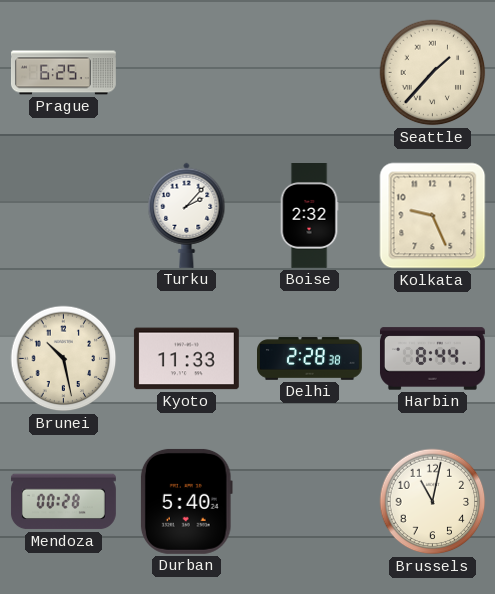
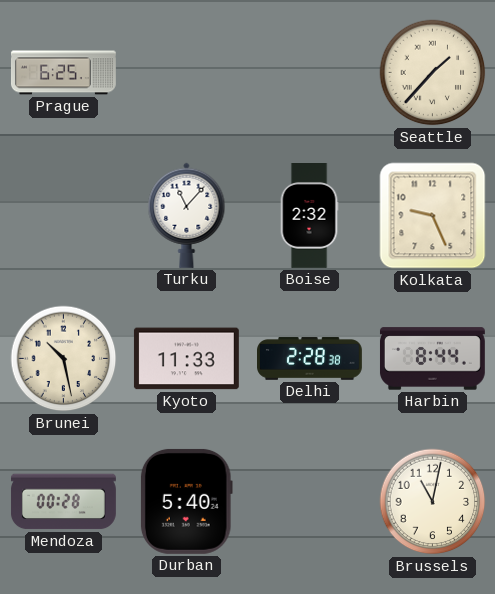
Turku: 2:07 -> 11:07
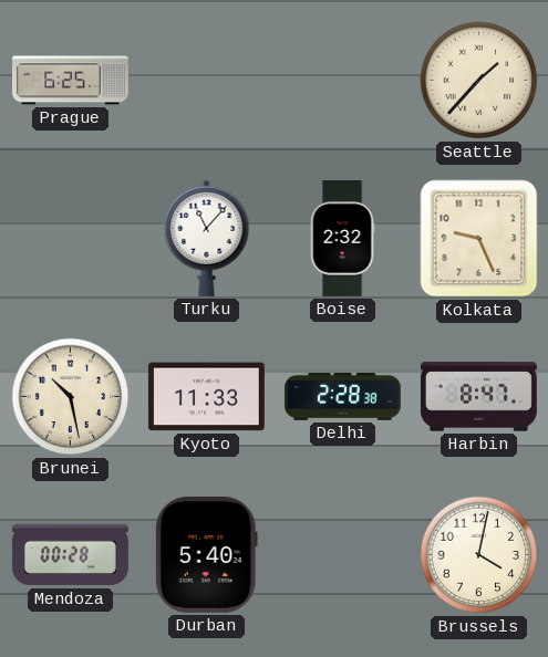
Harbin: 8:44 -> 8:47
Brussels: 11:02 -> 4:02
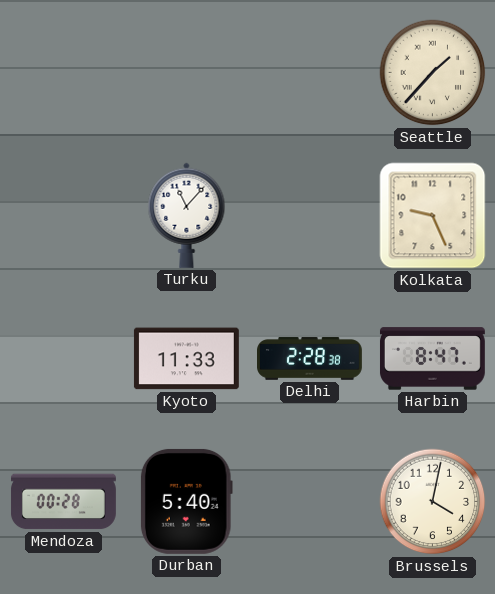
Prague: 6:25 -> none
Boise: 2:32 -> none
Brunei: 10:28 -> none
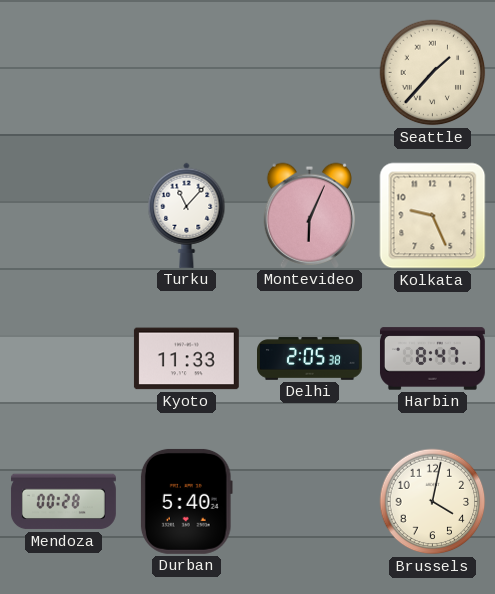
Montevideo: none -> 6:04
Delhi: 2:28 -> 2:05
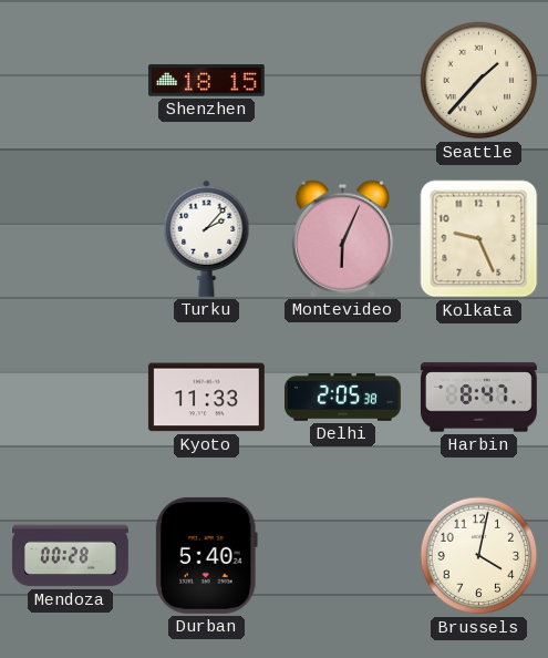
Shenzhen: none -> 18:15
Turku: 11:07 -> 2:07
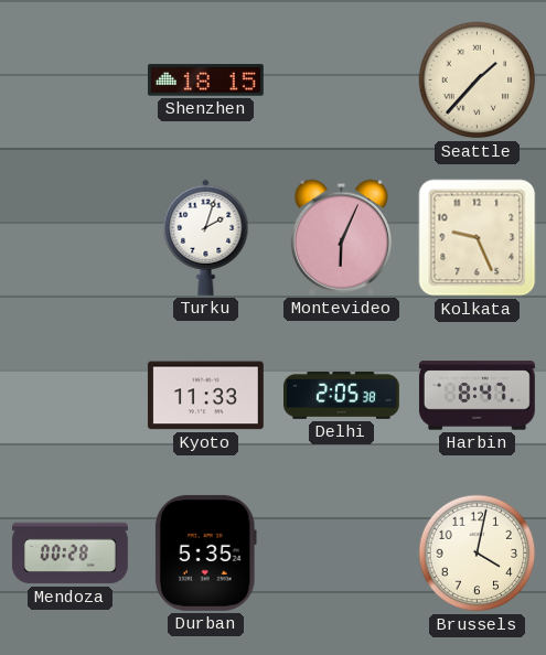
Turku: 2:07 -> 2:03
Durban: 5:40 -> 5:35
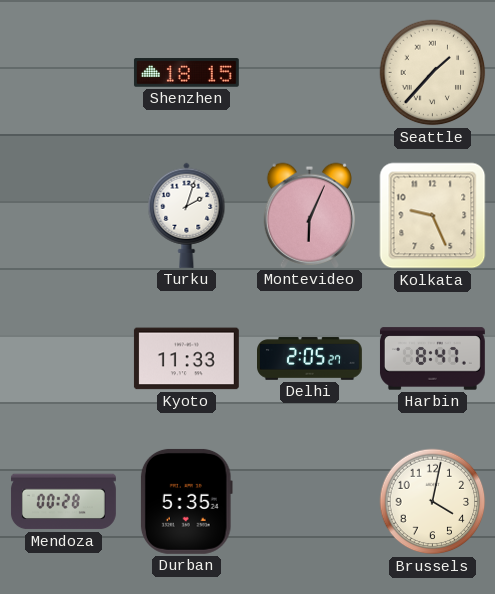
Delhi: 2:05:38 -> 2:05:27
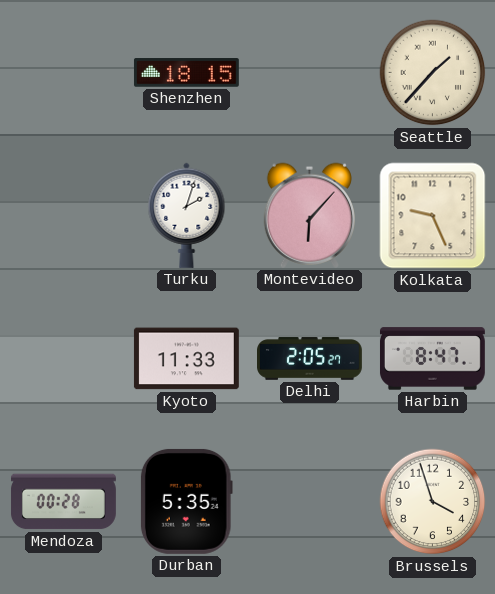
Montevideo: 6:04 -> 6:07
Brussels: 4:02 -> 3:57
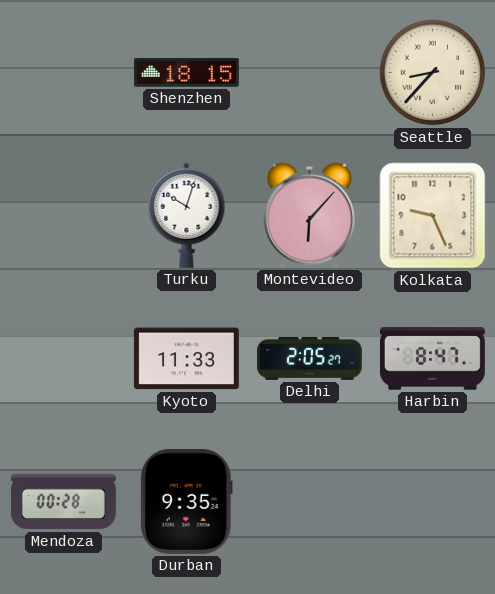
Seattle: 1:37 -> 8:37
Turku: 2:03 -> 10:03
Durban: 5:35 -> 9:35
Brussels: 3:57 -> none
